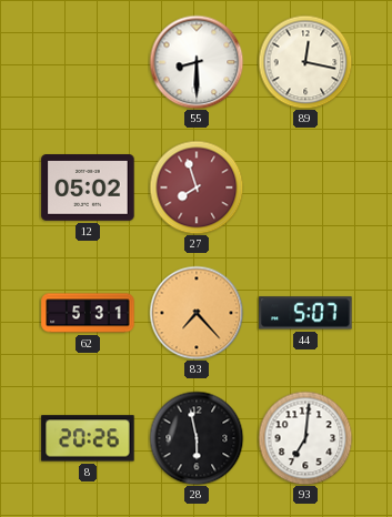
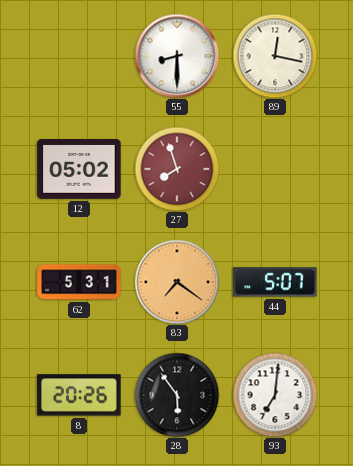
83: 7:23 -> 7:21
28: 5:58 -> 5:54
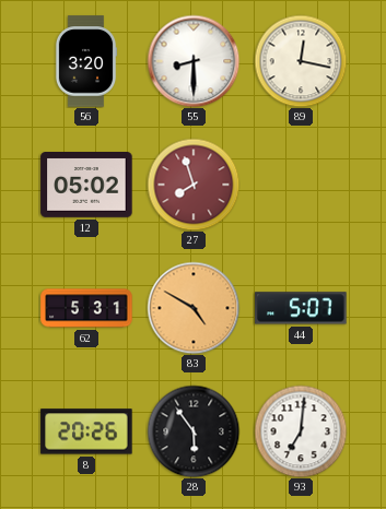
56: none -> 3:20
83: 7:21 -> 4:50
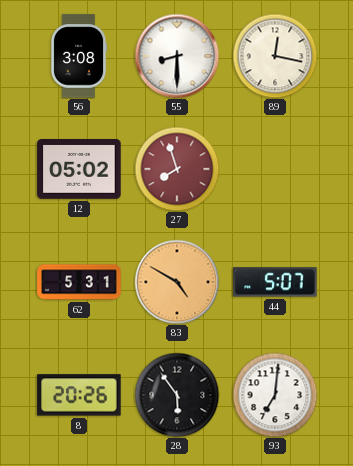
56: 3:20 -> 3:08
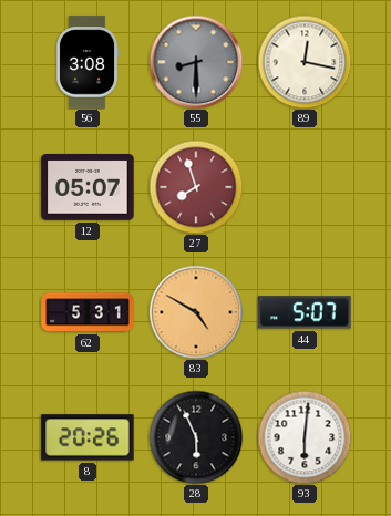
55 dial: white -> grey
12: 05:02 -> 05:07
28: 5:54 -> 5:56
93: 7:01 -> 6:01
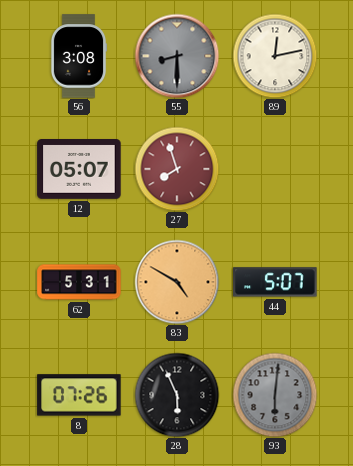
89: 12:17 -> 12:13
8: 20:26 -> 07:26
93 dial: white -> grey
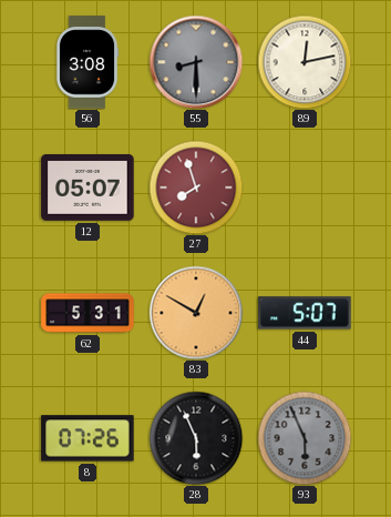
83: 4:50 -> 12:50
93: 6:01 -> 5:56
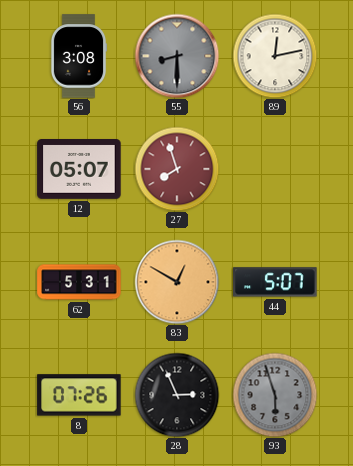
28: 5:56 -> 2:56
93: 5:56 -> 5:57
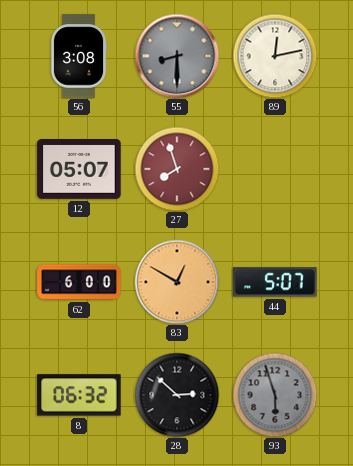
62: 5:31 -> 6:00
8: 07:26 -> 06:32
28: 2:56 -> 2:52
